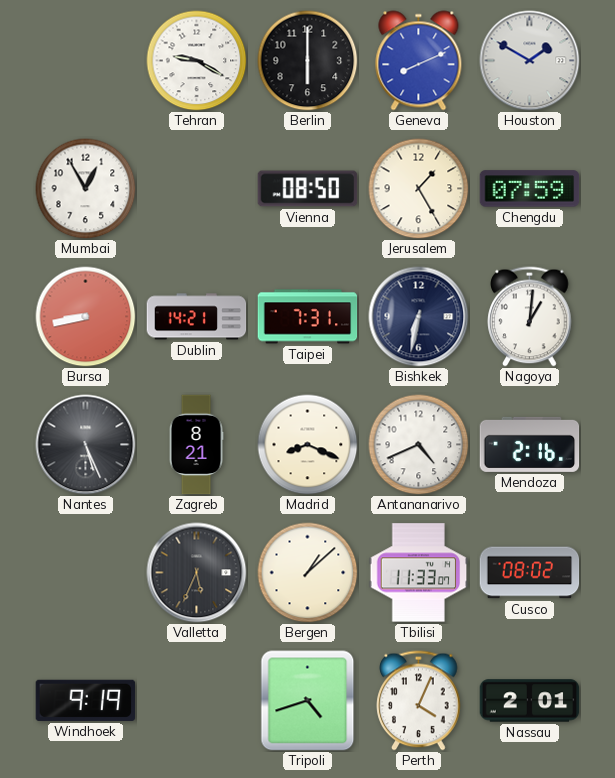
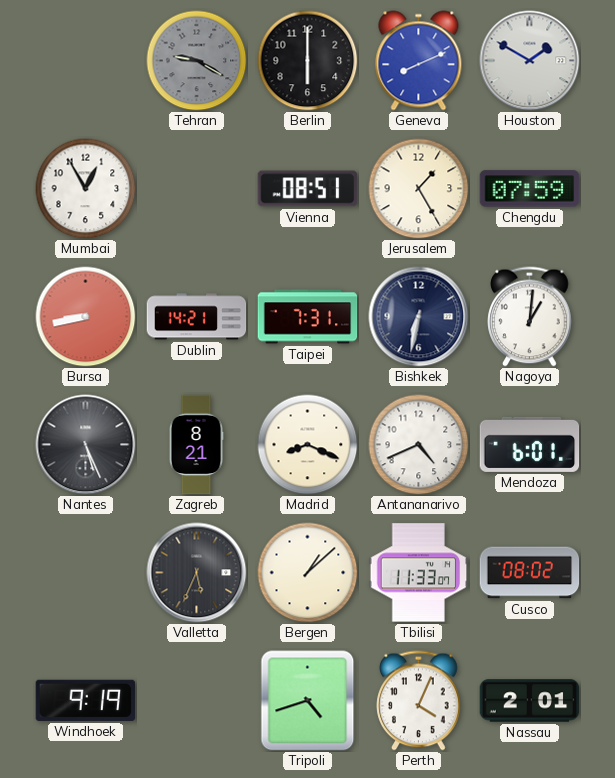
Tehran dial: white -> grey
Vienna: 08:50 -> 08:51
Mendoza: 2:16 -> 6:01
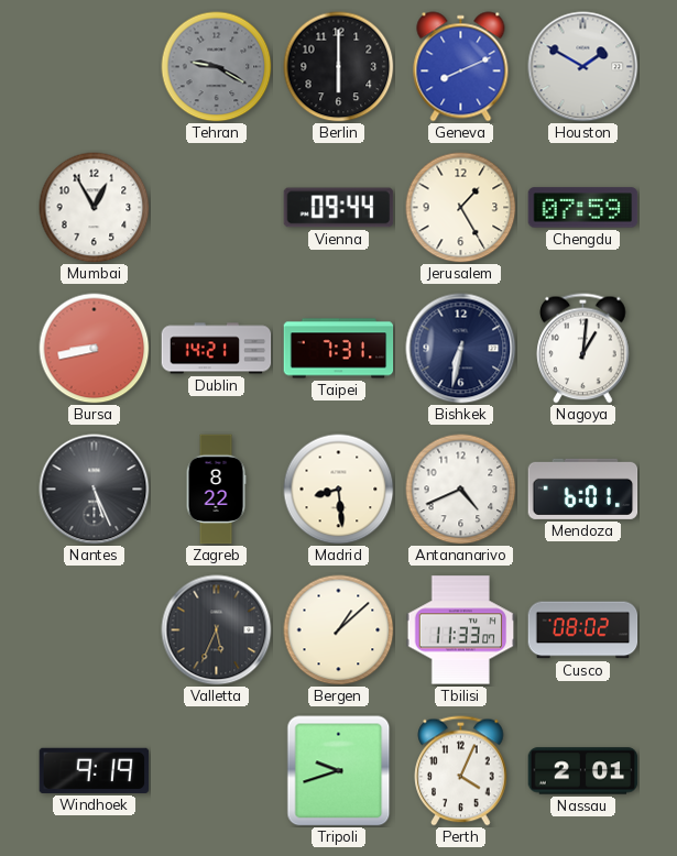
Vienna: 08:51 -> 09:44
Zagreb: 8:21 -> 8:22
Madrid: 8:19 -> 8:29
Tripoli: 4:42 -> 9:42
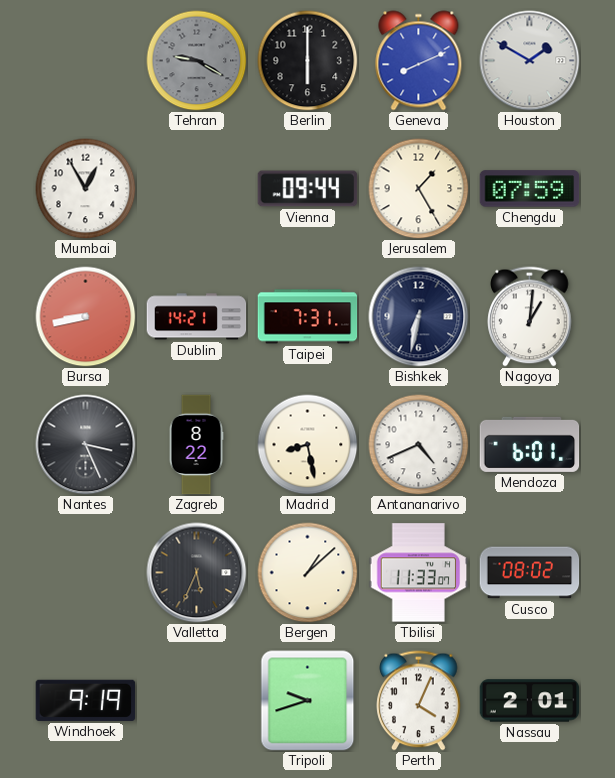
Nantes: 5:26 -> 3:26
Madrid: 8:29 -> 8:28
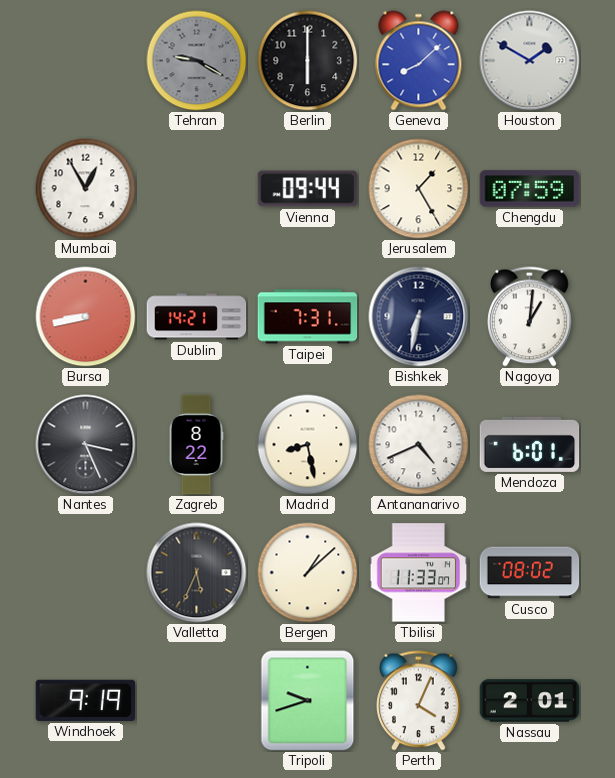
Geneva: 8:11 -> 8:08
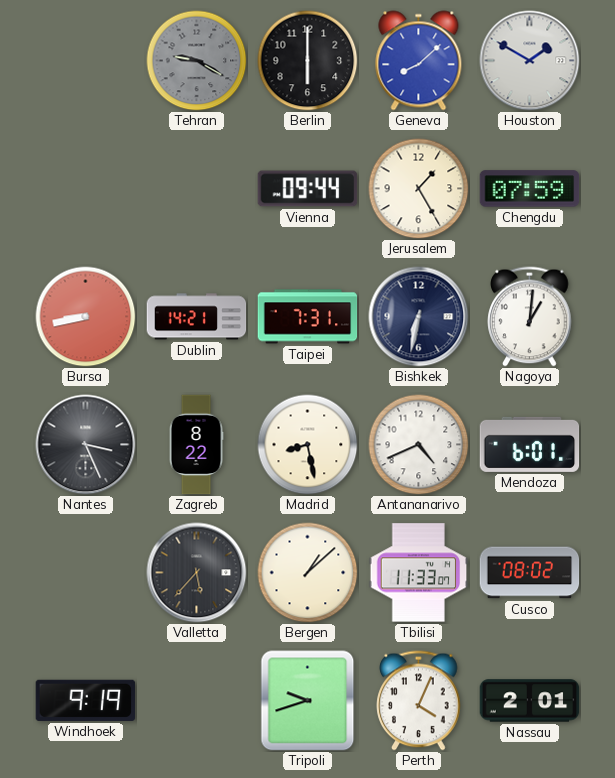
Mumbai: 12:55 -> none
Valletta: 5:34 -> 5:37
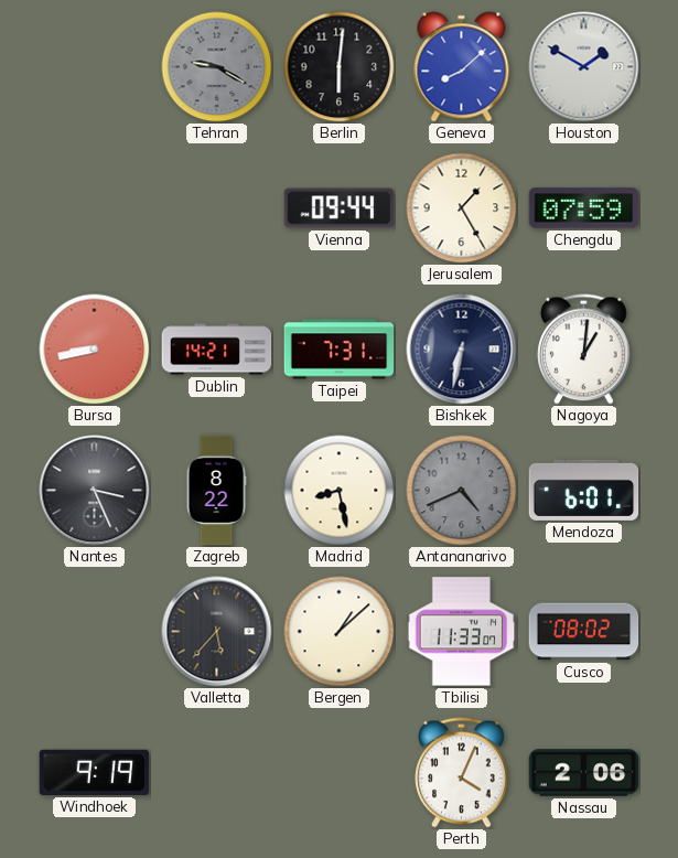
Berlin: 6:00 -> 6:01
Antananarivo dial: white -> grey
Tripoli: 9:42 -> none
Nassau: 2:01 -> 2:06
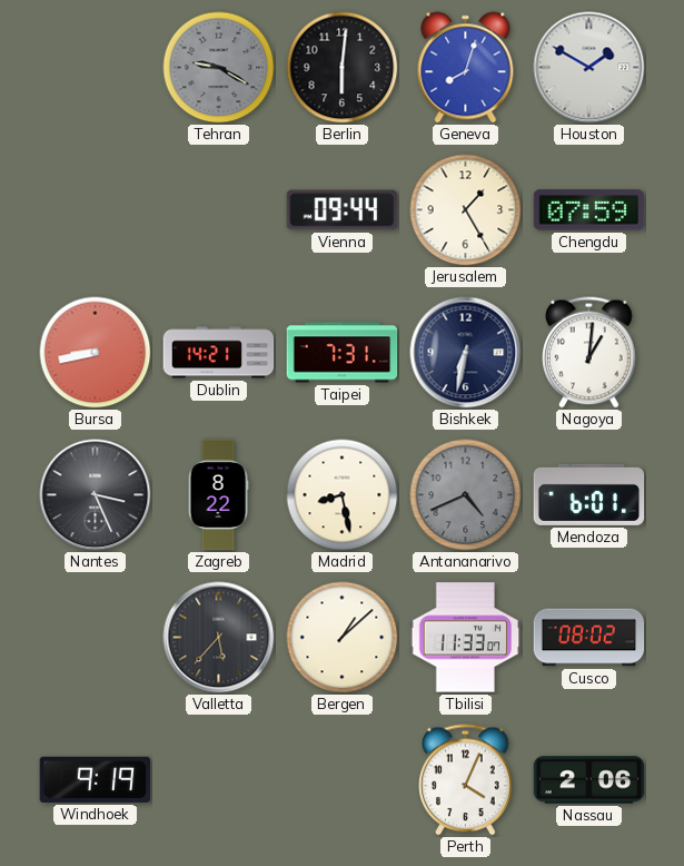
Geneva: 8:08 -> 8:03
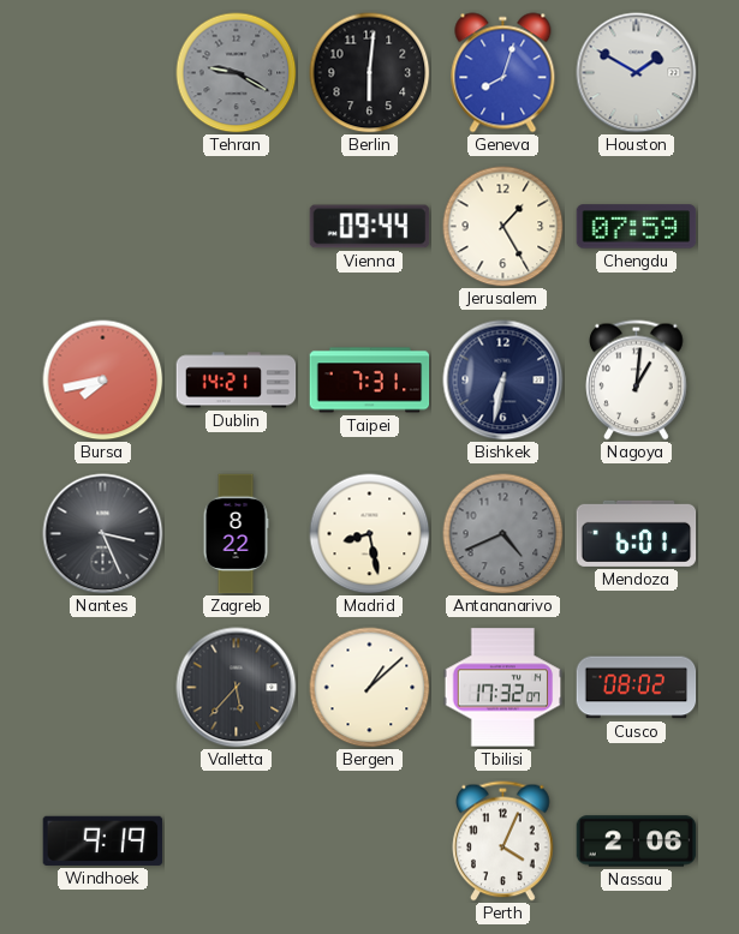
Bursa: 8:43 -> 7:43
Tbilisi: 11:33 -> 17:32
